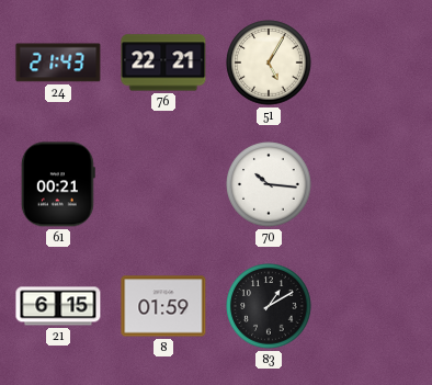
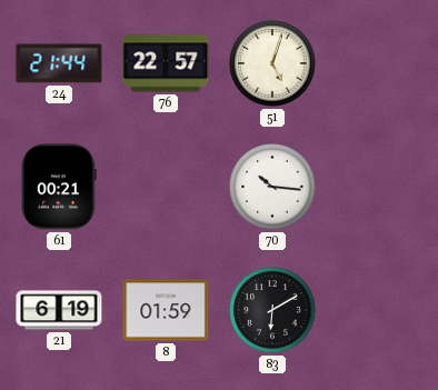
24: 21:43 -> 21:44
76: 22:21 -> 22:57
51: 5:05 -> 5:03
21: 6:15 -> 6:19
83: 1:10 -> 6:10
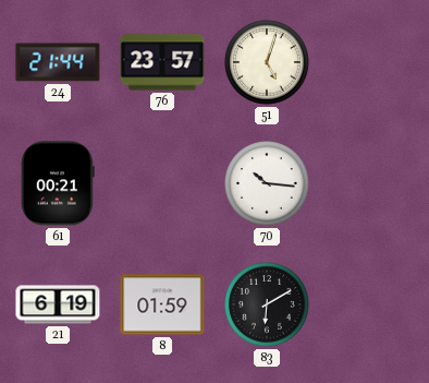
76: 22:57 -> 23:57
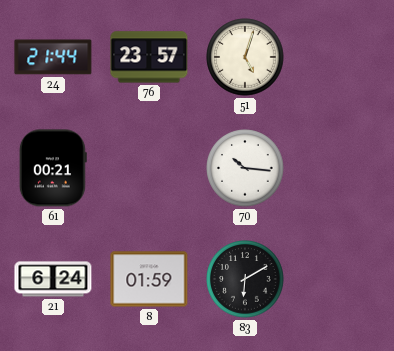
21: 6:19 -> 6:24
